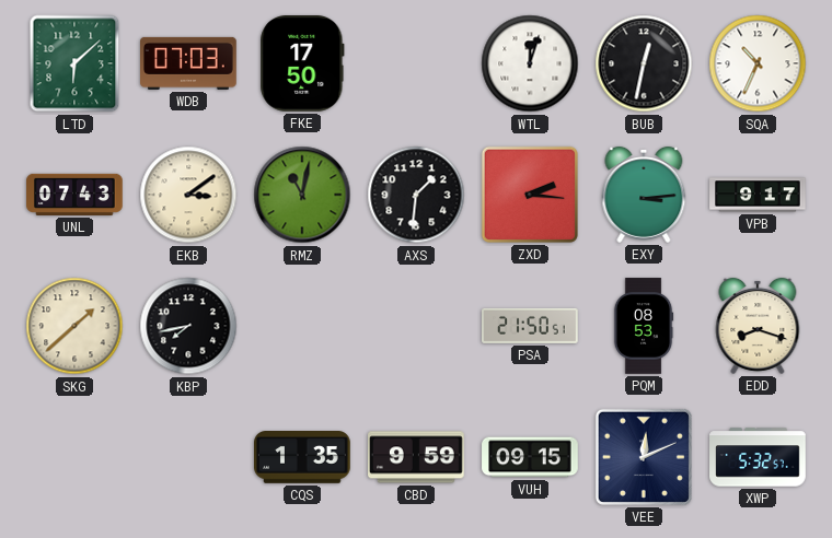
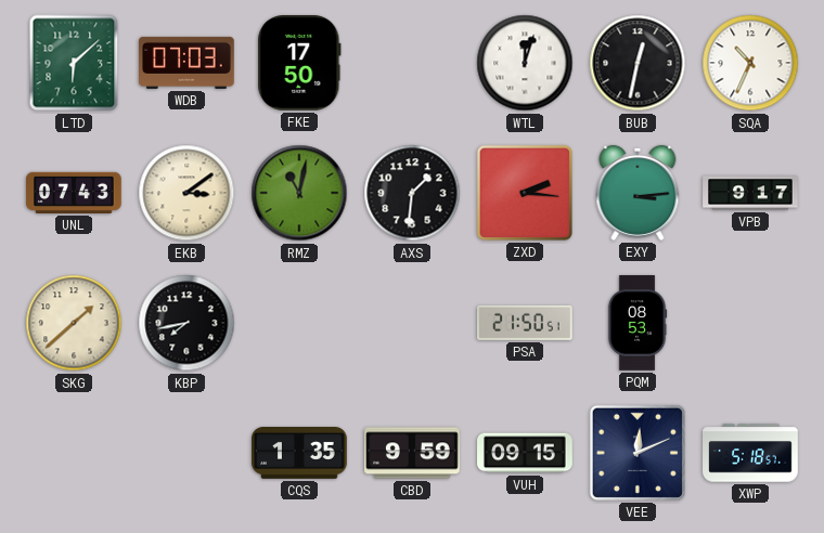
EDD: 8:18 -> none
XWP: 5:32 -> 5:18
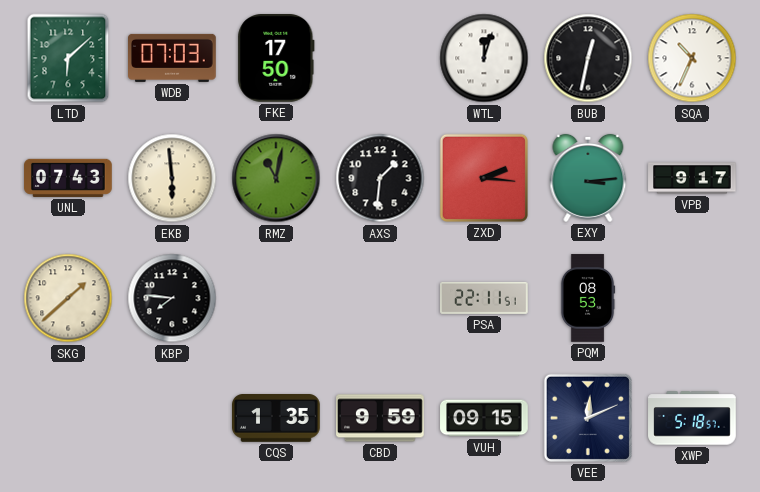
EKB: 3:09 -> 5:59
KBP: 7:43 -> 7:46
PSA: 21:50 -> 22:11
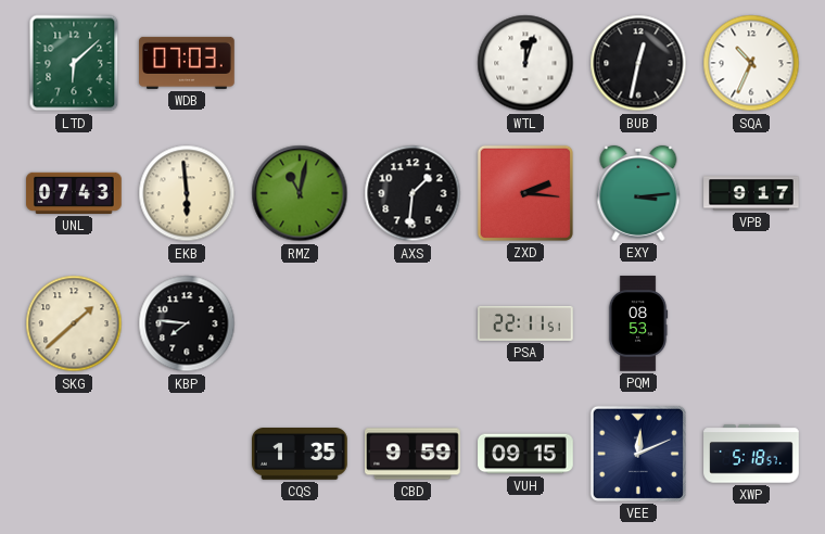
FKE: 17:50 -> none
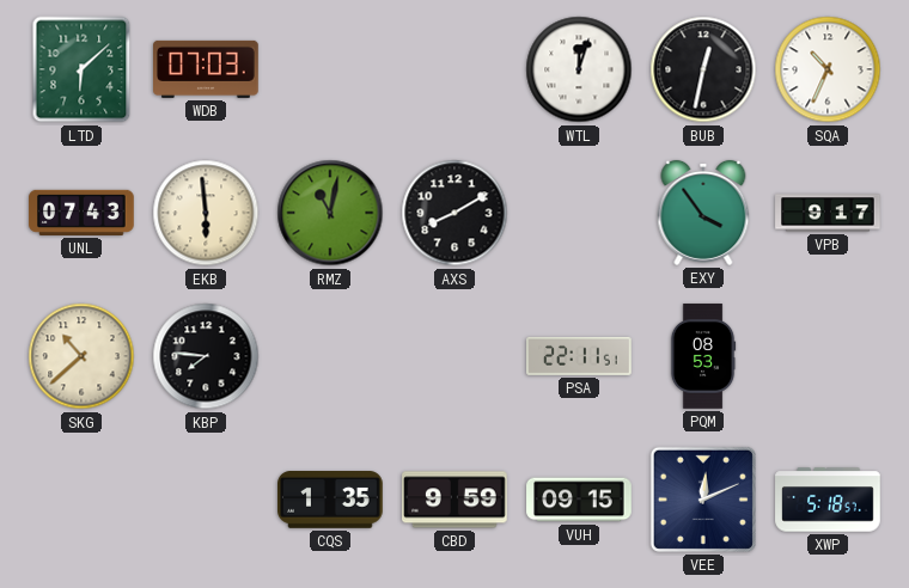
AXS: 1:31 -> 8:10
ZXD: 2:16 -> none
EXY: 3:14 -> 3:54
SKG: 1:38 -> 10:38
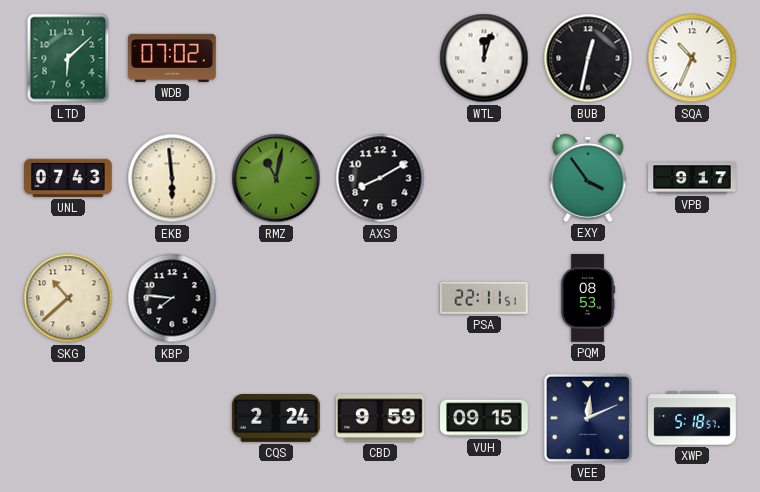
WDB: 07:03 -> 07:02
CQS: 1:35 -> 2:24
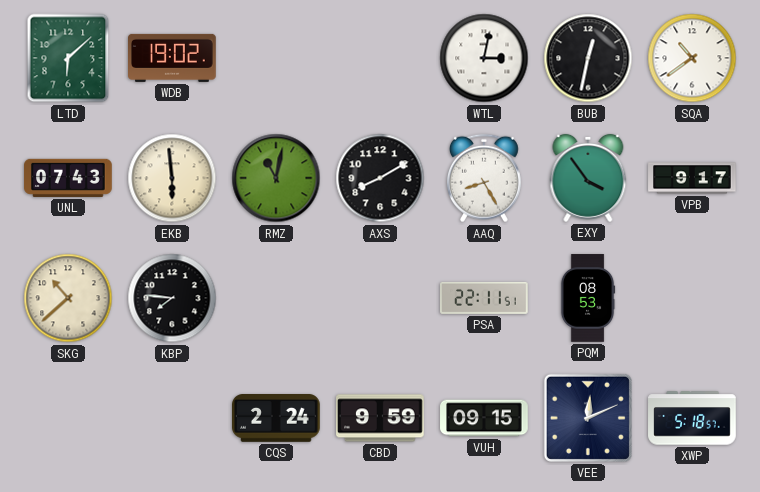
WDB: 07:02 -> 19:02
WTL: 12:03 -> 3:02
SQA: 10:34 -> 10:39
AAQ: none -> 8:25
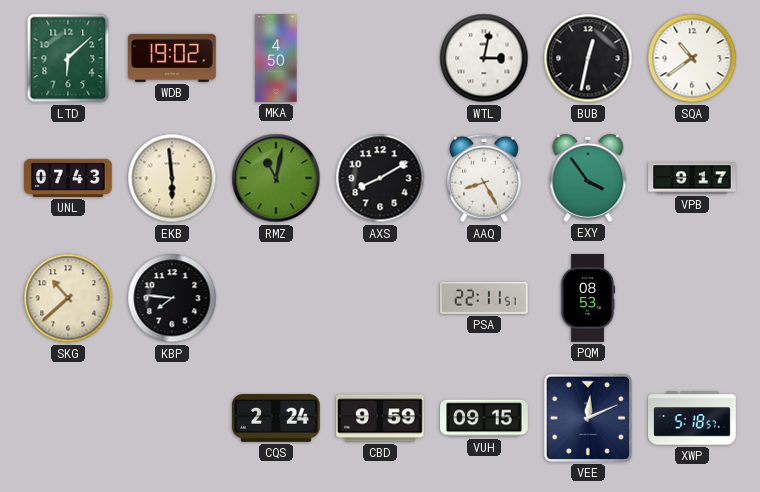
MKA: none -> 4:50
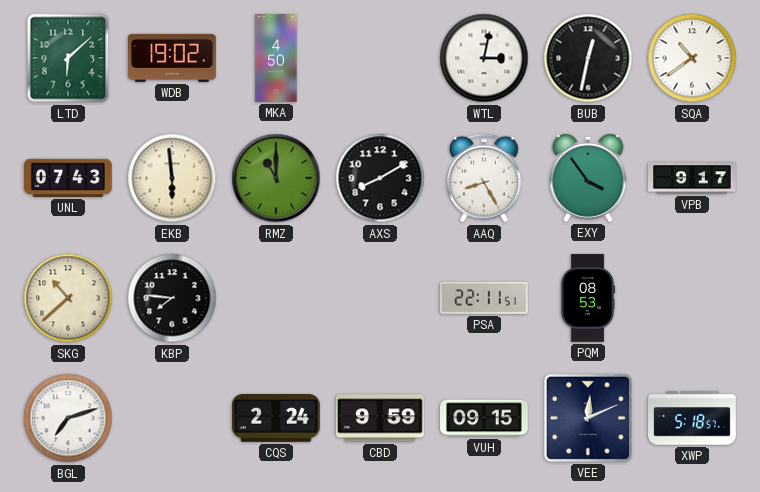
RMZ: 11:02 -> 11:00
BGL: none -> 7:12
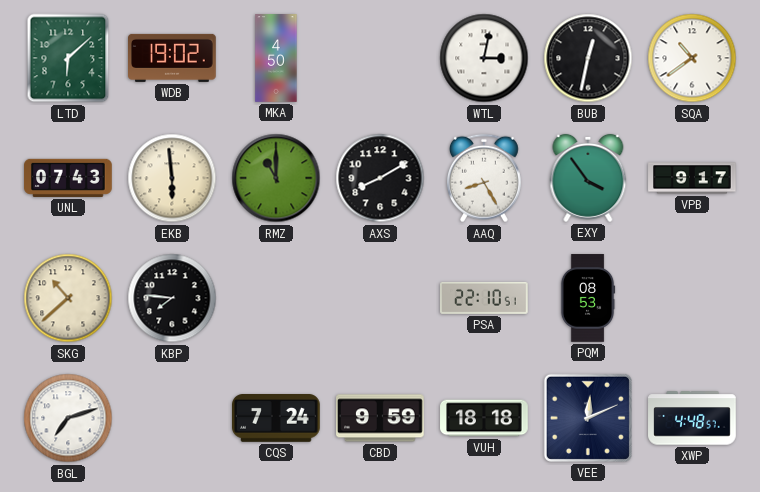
PSA: 22:11 -> 22:10
CQS: 2:24 -> 7:24
VUH: 09:15 -> 18:18
XWP: 5:18 -> 4:48
